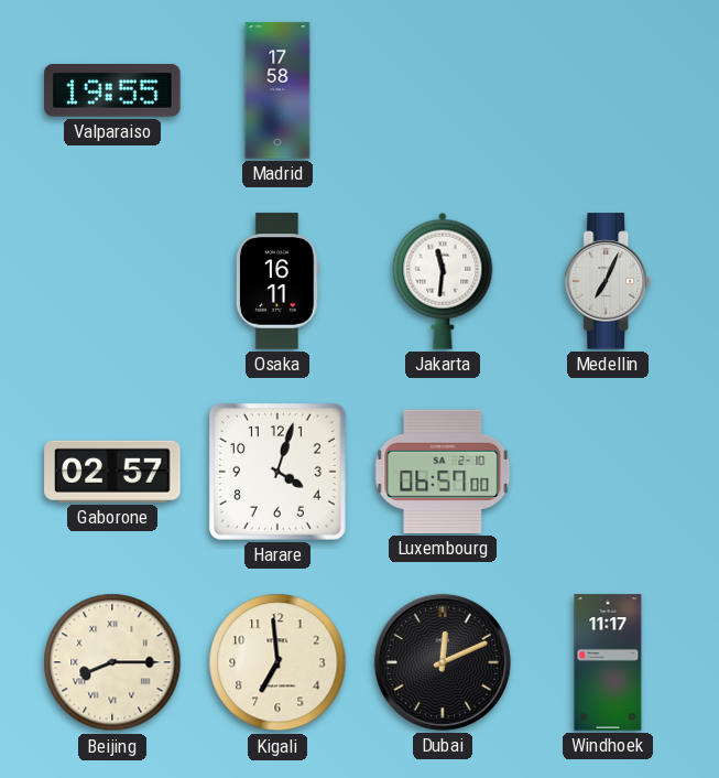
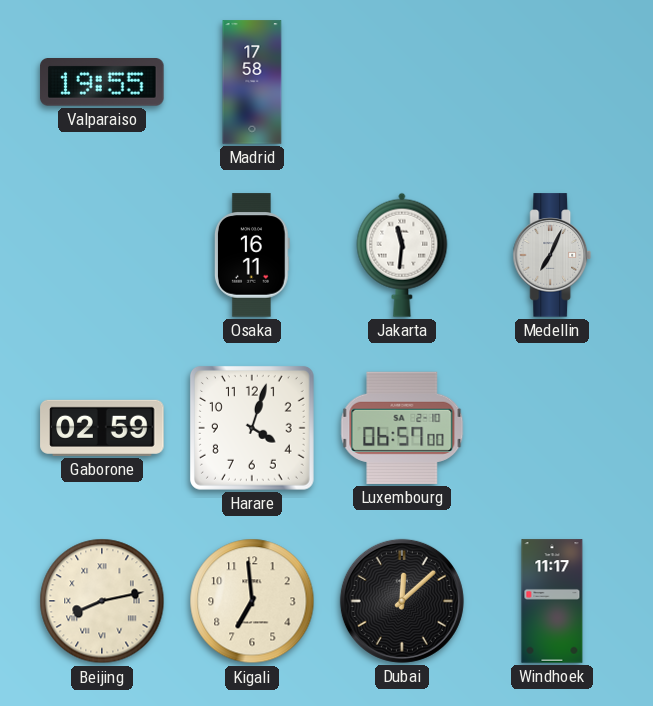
Gaborone: 02:57 -> 02:59
Beijing: 8:15 -> 8:13
Dubai: 12:11 -> 12:08
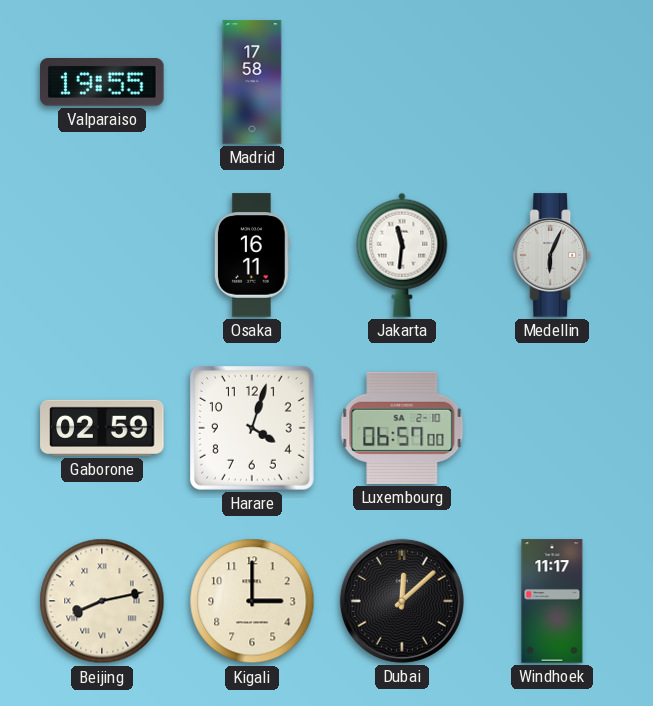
Medellin: 7:04 -> 6:04
Kigali: 6:59 -> 3:00
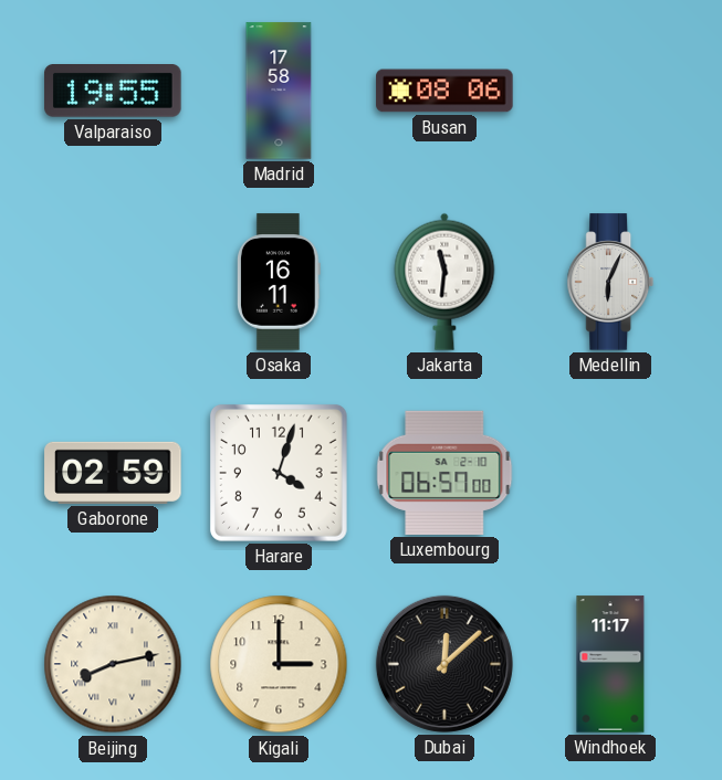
Busan: none -> 08:06
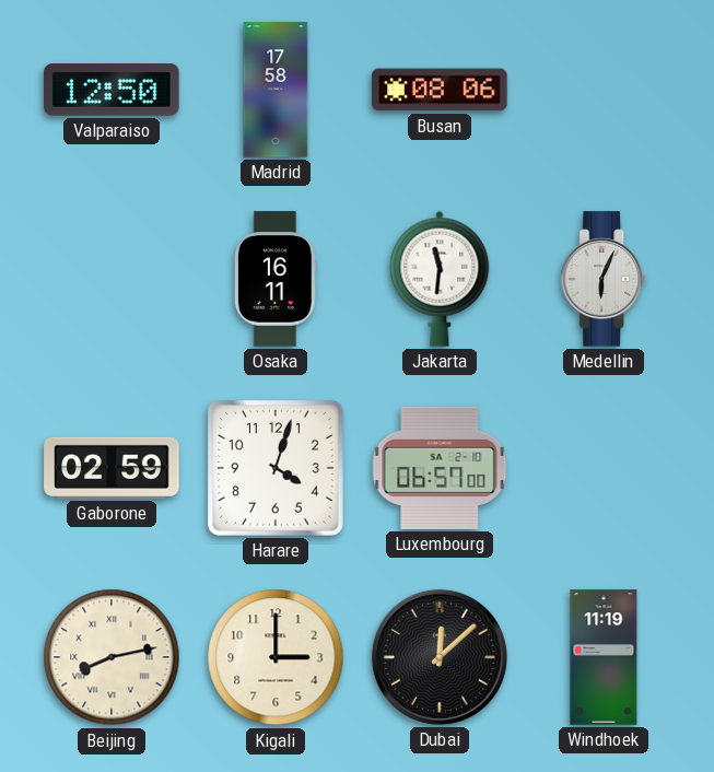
Valparaiso: 19:55 -> 12:50
Windhoek: 11:17 -> 11:19
